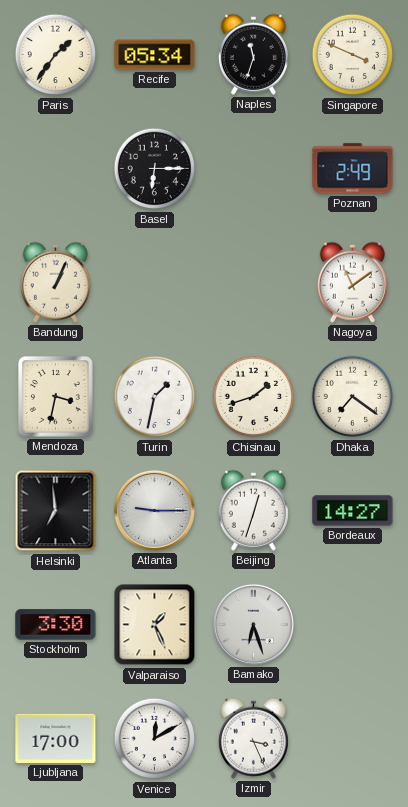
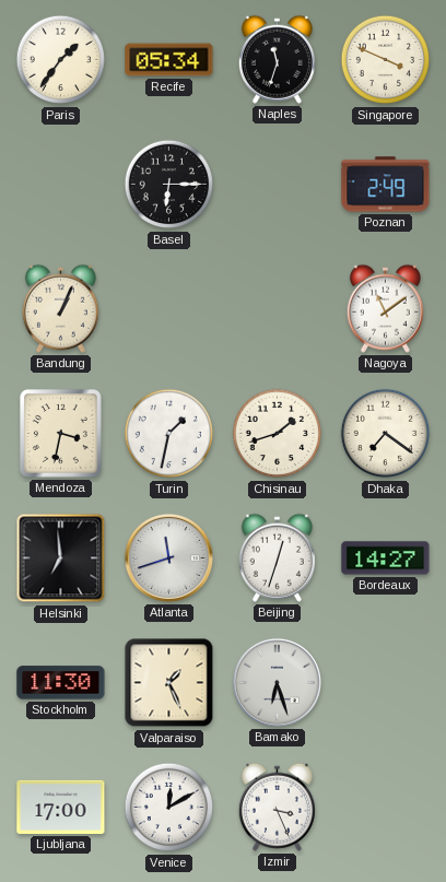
Atlanta: 9:15 -> 11:42
Stockholm: 3:30 -> 11:30
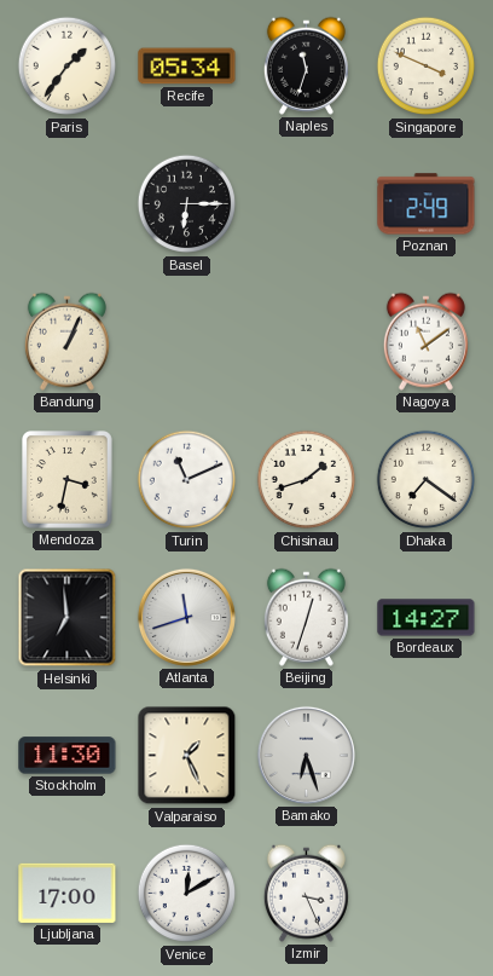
Turin: 1:32 -> 11:11
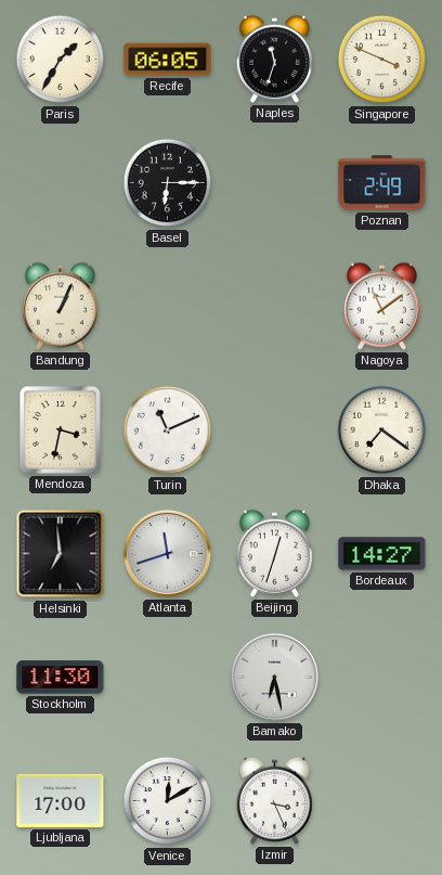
Paris: 1:36 -> 1:35
Recife: 05:34 -> 06:05
Chisinau: 1:42 -> none
Valparaiso: 1:26 -> none
Bamako: 6:27 -> 6:28
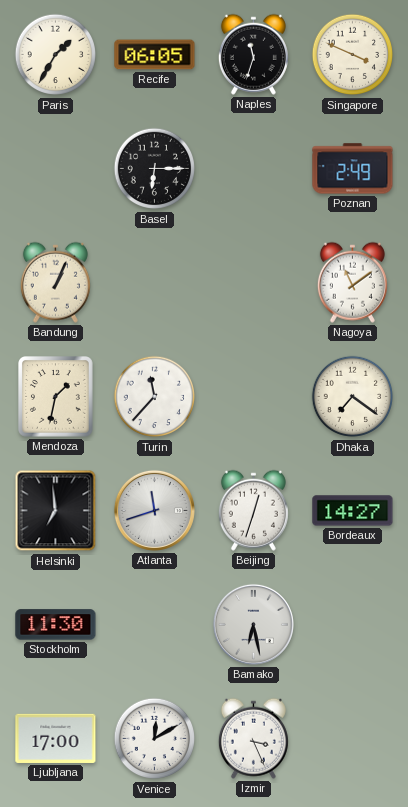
Mendoza: 3:32 -> 1:32
Turin: 11:11 -> 11:37
